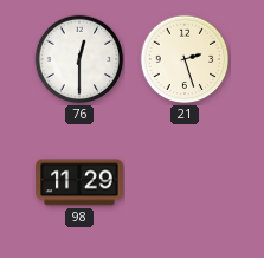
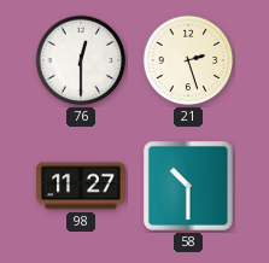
98: 11:29 -> 11:27
58: none -> 10:30
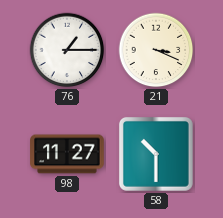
76: 12:30 -> 1:15
21: 2:27 -> 3:19
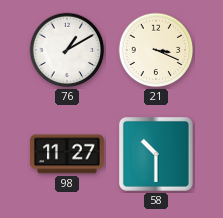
76: 1:15 -> 1:10
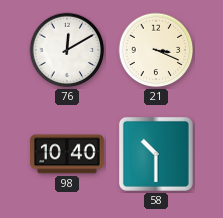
76: 1:10 -> 12:10
98: 11:27 -> 10:40
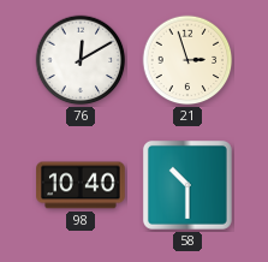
21: 3:19 -> 2:57
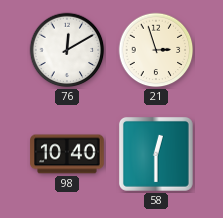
58: 10:30 -> 12:30
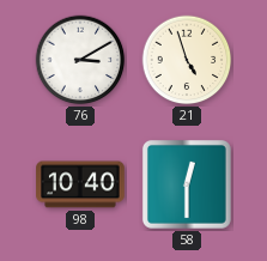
76: 12:10 -> 3:10
21: 2:57 -> 4:57
